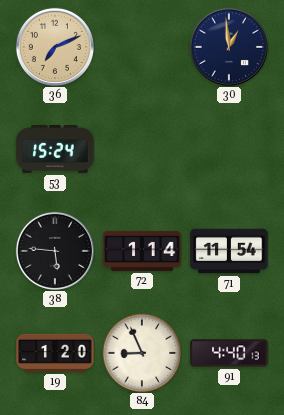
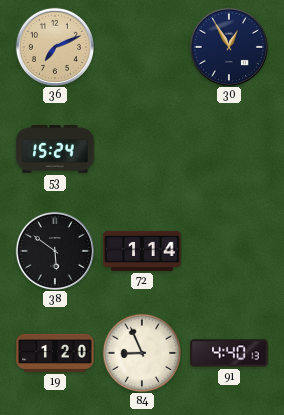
30: 12:59 -> 12:55
38: 5:46 -> 5:51
71: 11:54 -> none
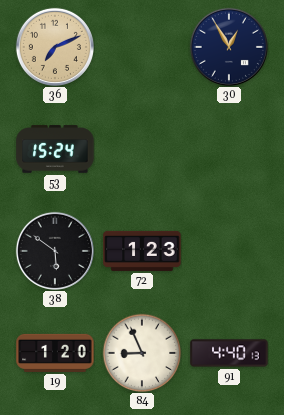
72: 1:14 -> 1:23
